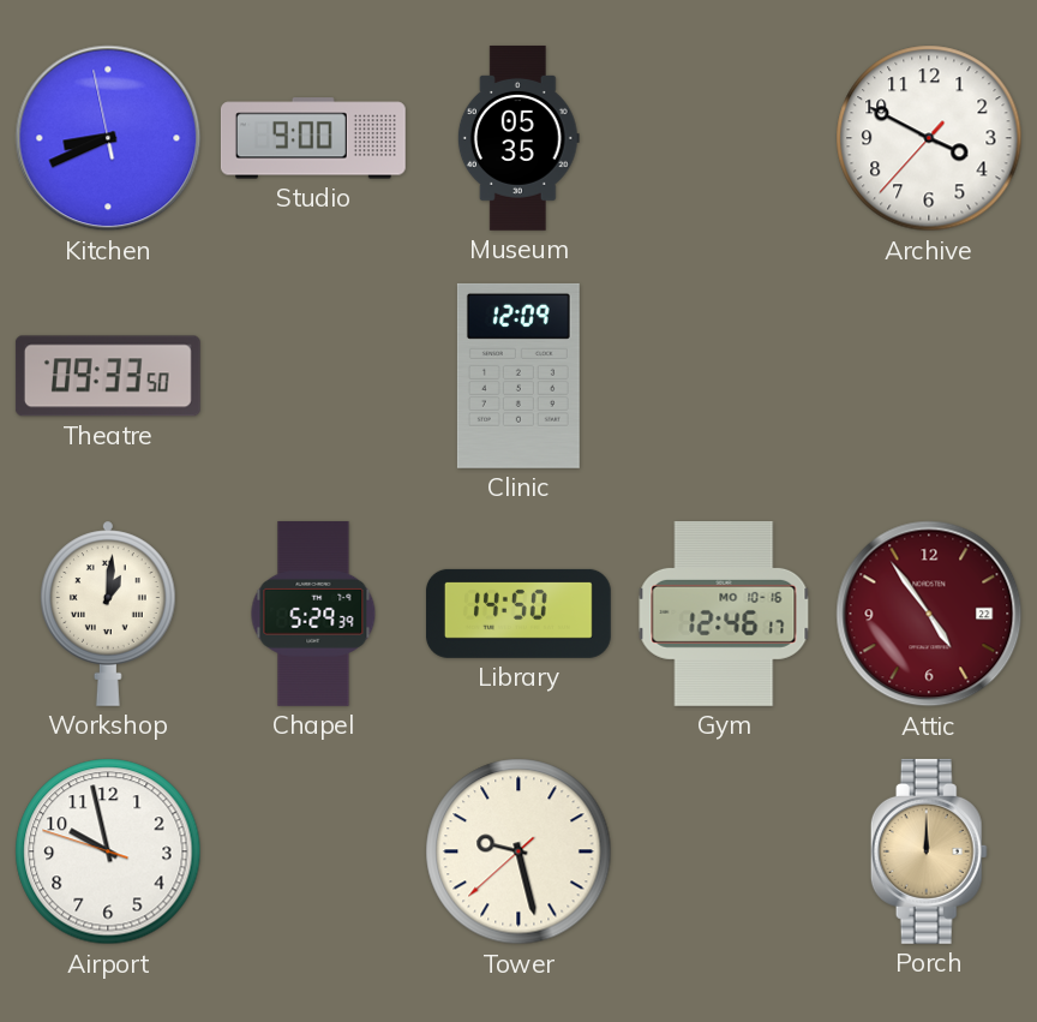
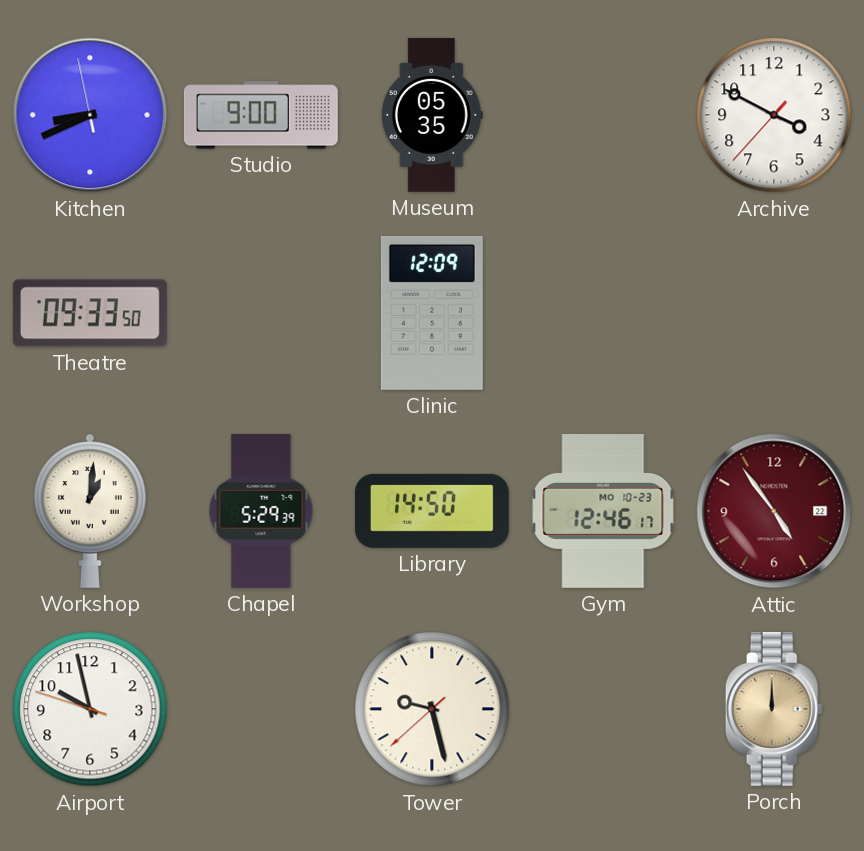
Gym date: MO 10-16 -> MO 10-23
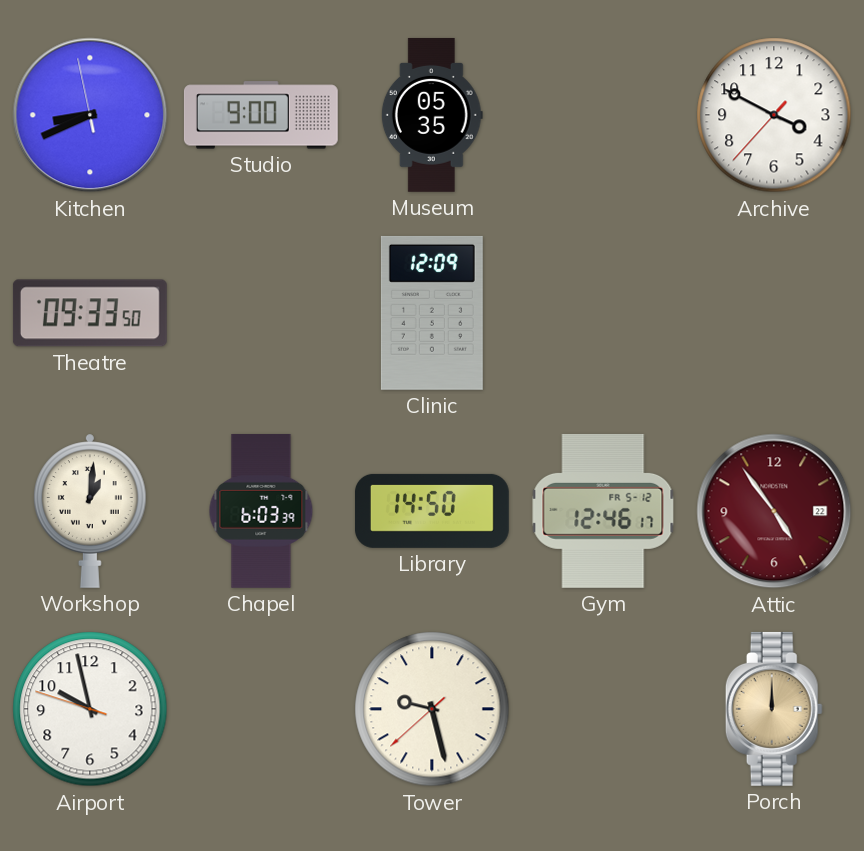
Chapel: 5:29 -> 6:03
Gym date: MO 10-23 -> FR 5-12
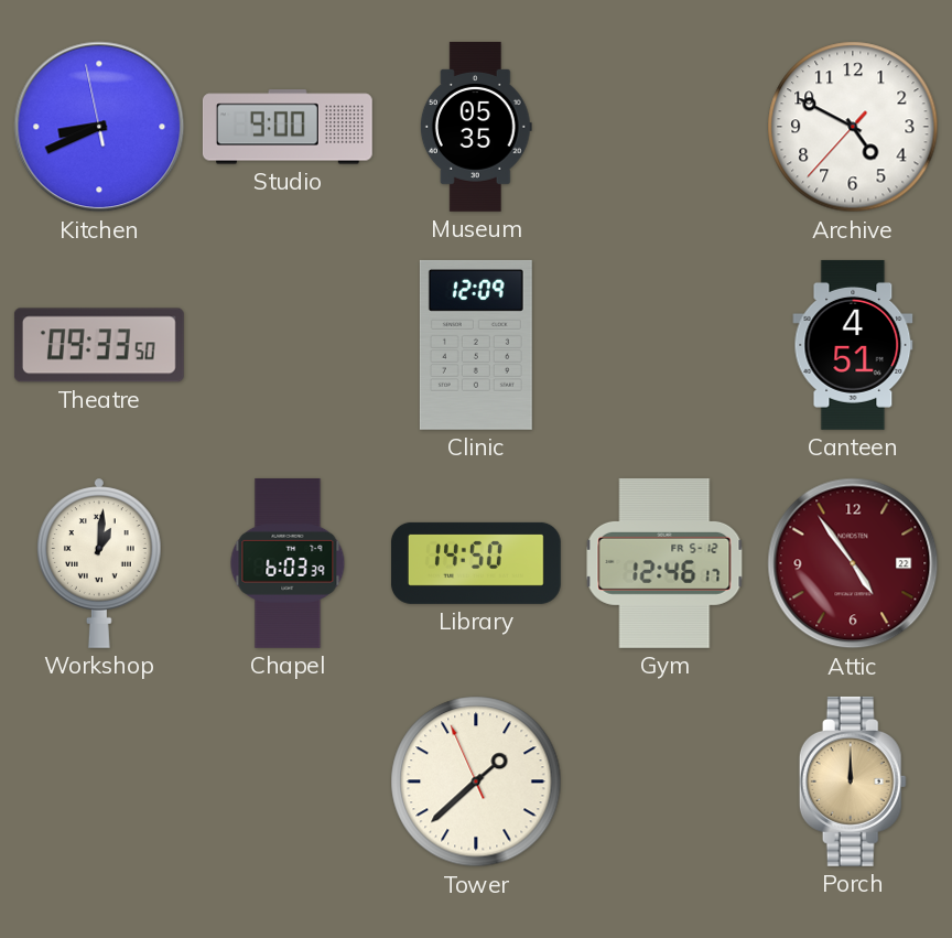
Archive: 3:49 -> 4:49
Canteen: none -> 4:51
Airport: 9:57 -> none
Tower: 9:27 -> 1:37
